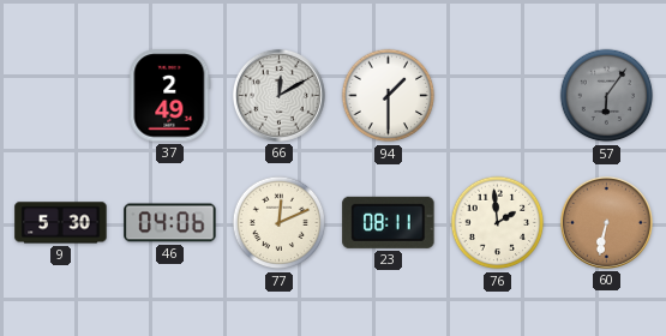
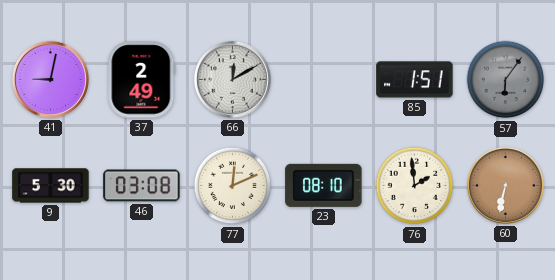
41: none -> 9:02
94: 1:30 -> none
85: none -> 1:51
46: 04:06 -> 03:08
23: 08:11 -> 08:10
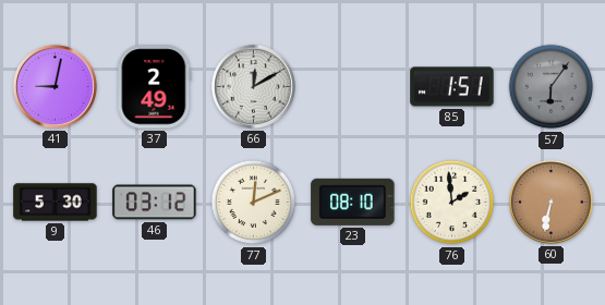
46: 03:08 -> 03:12
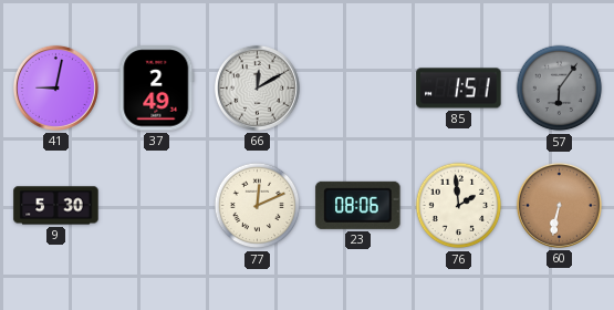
46: 03:12 -> none
23: 08:10 -> 08:06
